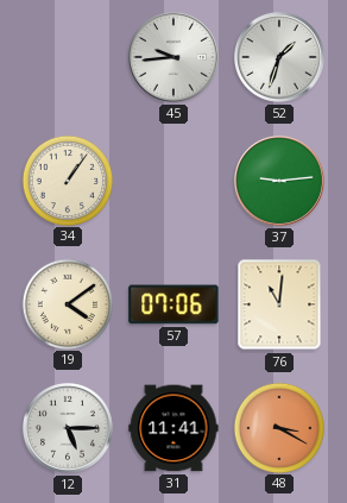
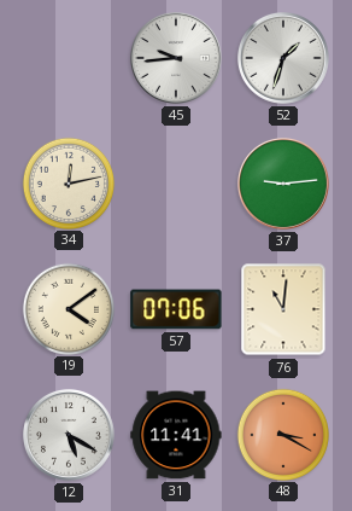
34: 1:06 -> 12:13
12: 5:15 -> 5:20
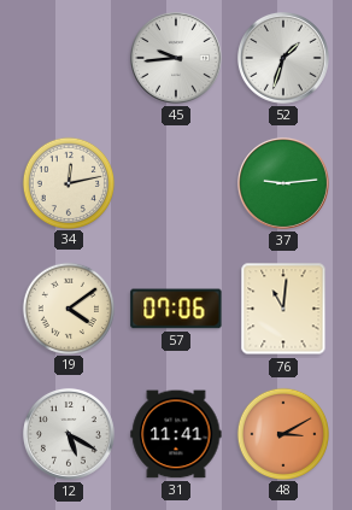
48: 3:20 -> 3:10
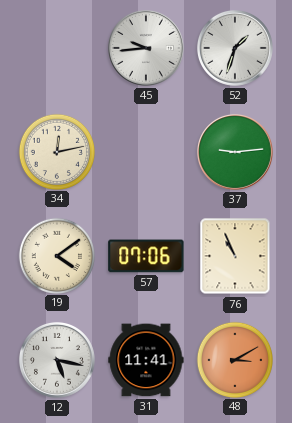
76: 11:01 -> 10:56
12: 5:20 -> 5:17
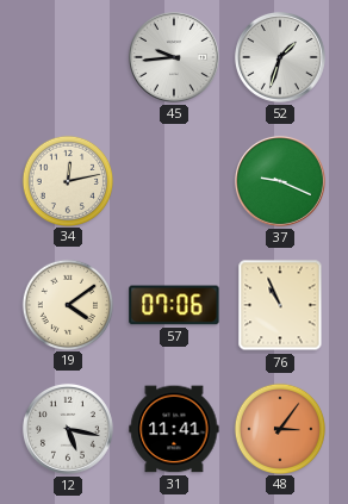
37: 9:14 -> 9:19
48: 3:10 -> 3:06
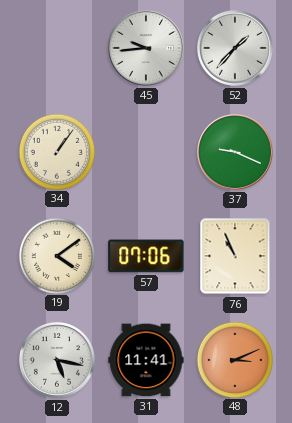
52: 1:33 -> 1:37
34: 12:13 -> 1:06
48: 3:06 -> 3:11
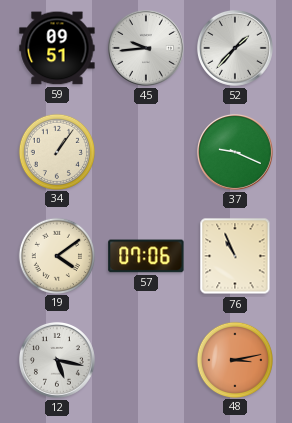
59: none -> 09:51
31: 11:41 -> none
48: 3:11 -> 3:13
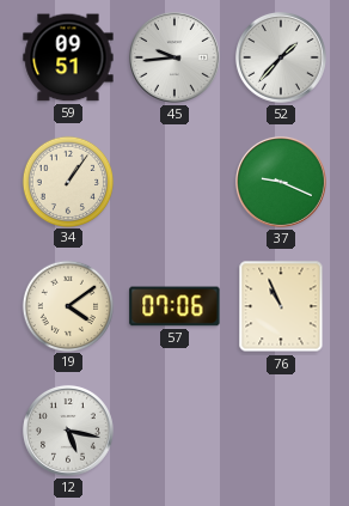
48: 3:13 -> none
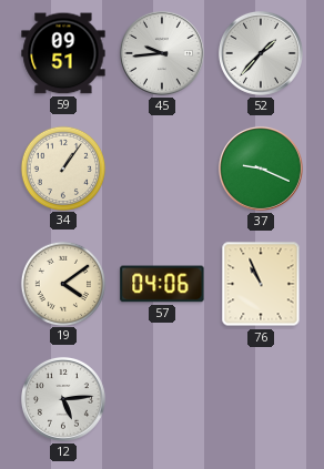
57: 07:06 -> 04:06
12: 5:17 -> 5:14
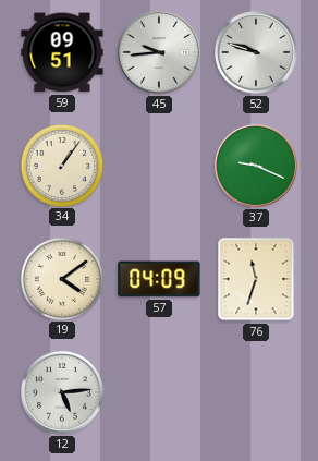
52: 1:37 -> 9:48
57: 04:06 -> 04:09
76: 10:56 -> 11:33
